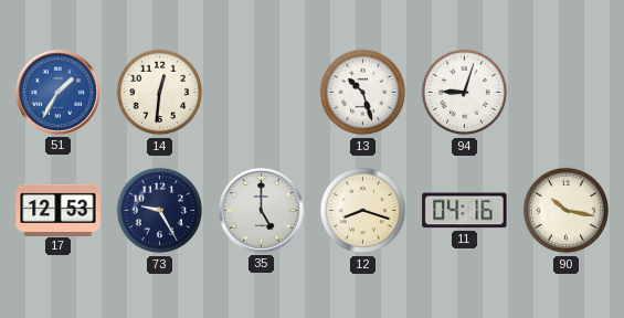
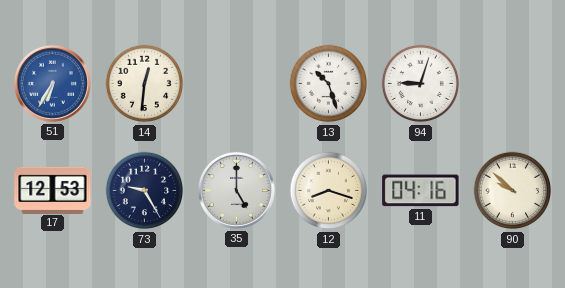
51: 1:35 -> 6:35
90: 10:17 -> 9:52
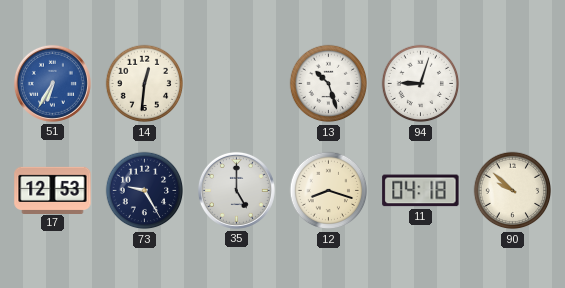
11: 04:16 -> 04:18
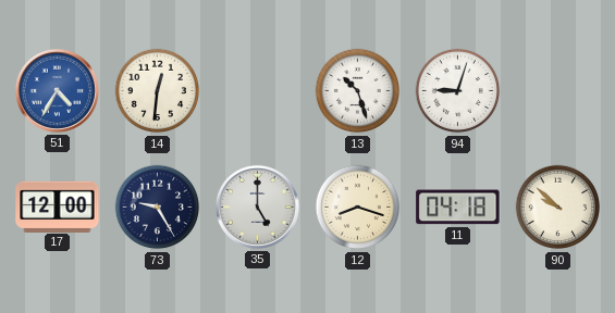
51: 6:35 -> 4:35
17: 12:53 -> 12:00
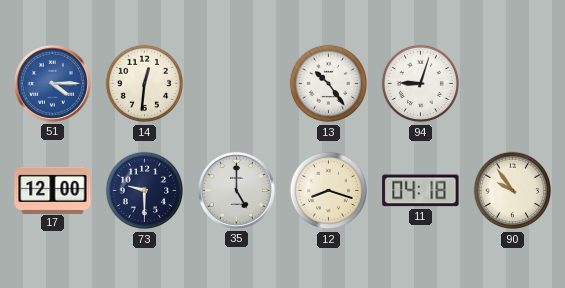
51: 4:35 -> 4:15
13: 10:27 -> 10:24
73: 9:25 -> 9:30
90: 9:52 -> 9:54
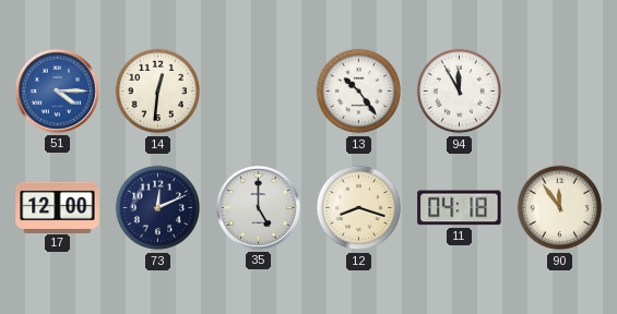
94: 9:03 -> 11:55
73: 9:30 -> 12:11
90: 9:54 -> 11:54
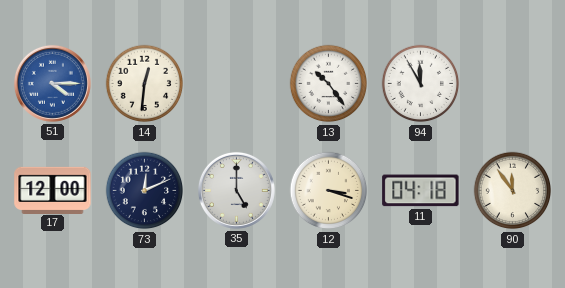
12: 8:18 -> 3:18
